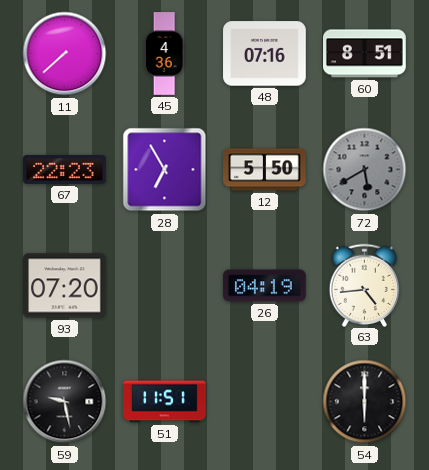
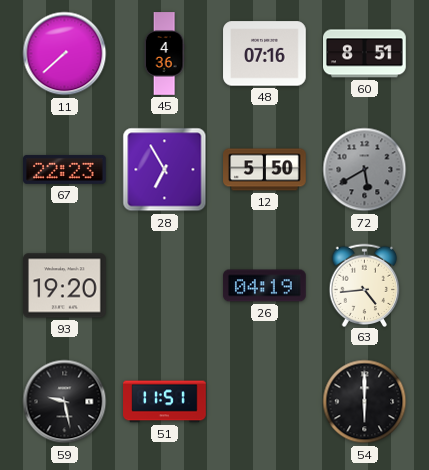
93: 07:20 -> 19:20
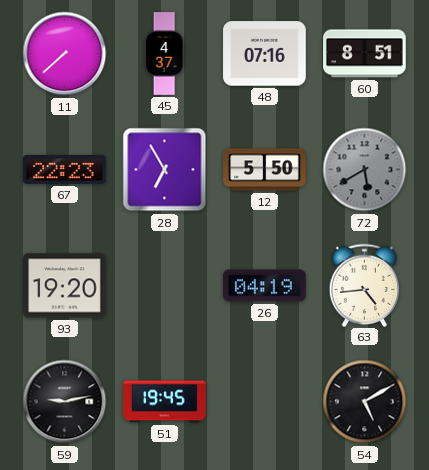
45: 4:36 -> 4:37
59: 9:28 -> 9:13
51: 11:51 -> 19:45
54: 6:00 -> 5:10
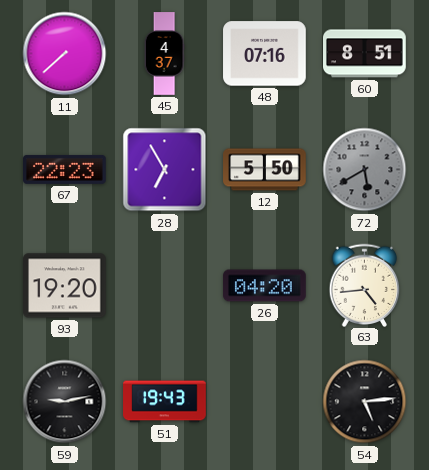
26: 04:19 -> 04:20
51: 19:45 -> 19:43
54: 5:10 -> 5:14
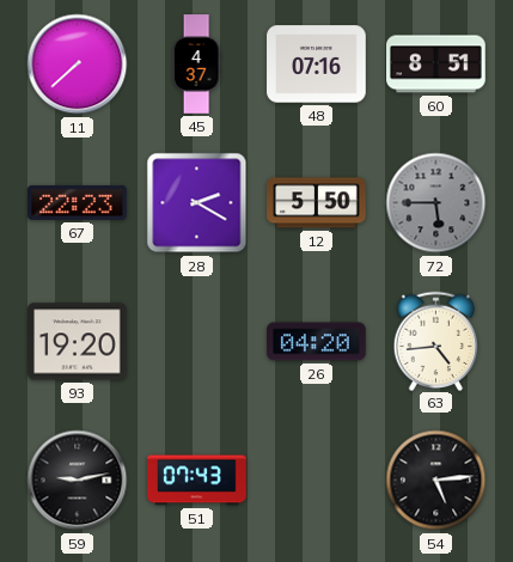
28: 6:55 -> 2:20
72: 5:40 -> 5:45
51: 19:43 -> 07:43
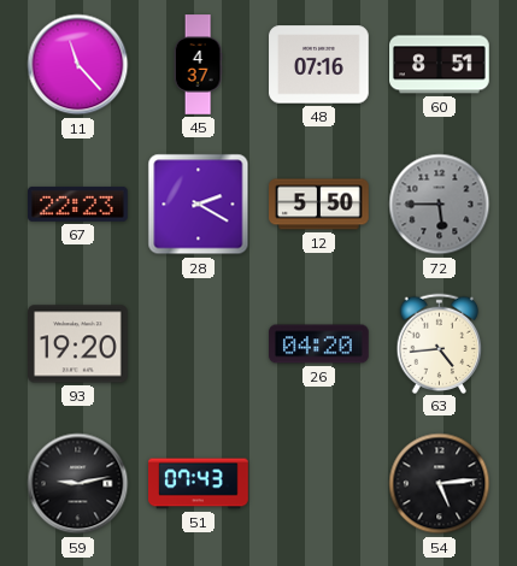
11: 7:38 -> 11:23
